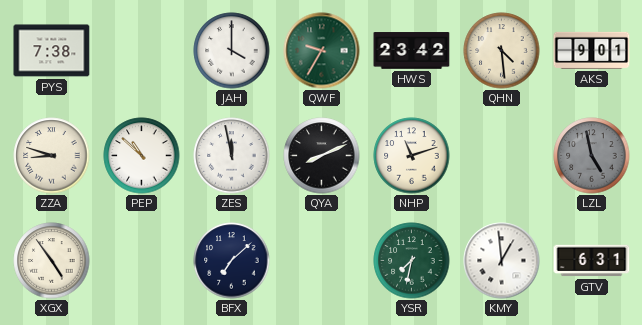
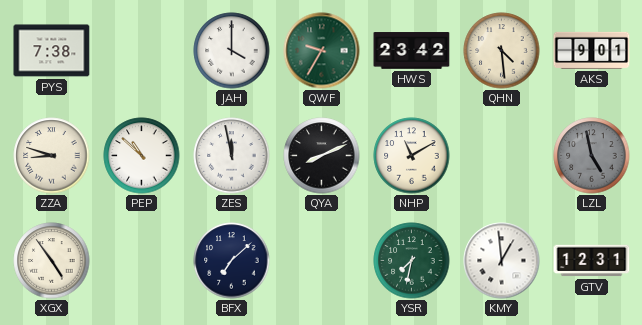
NHP: 11:12 -> 11:10
GTV: 6:31 -> 12:31
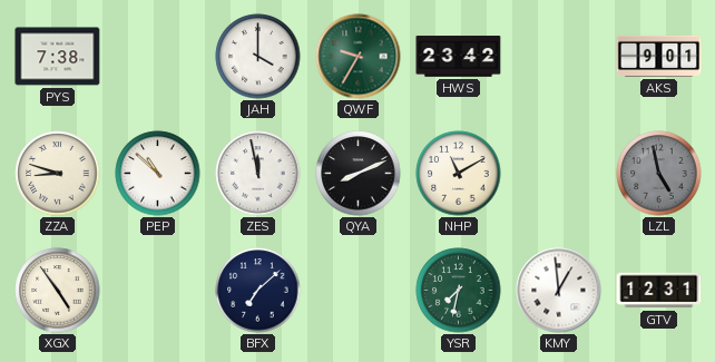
QHN: 4:29 -> none
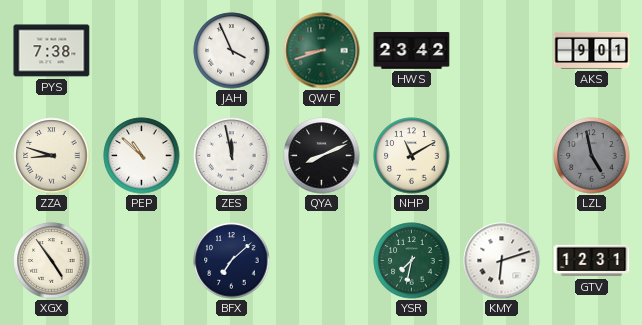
JAH: 4:00 -> 3:56
QWF: 9:35 -> 8:42
KMY: 12:59 -> 6:12
